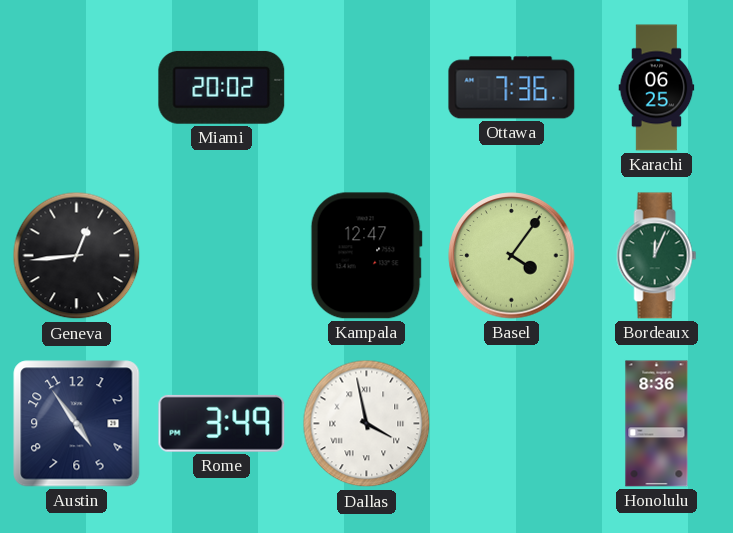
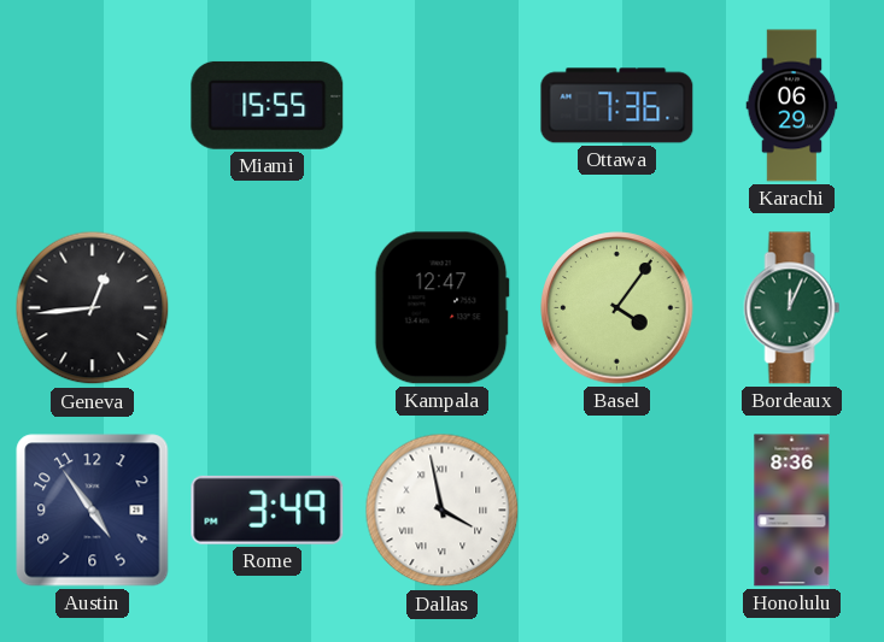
Miami: 20:02 -> 15:55
Karachi: 06:25 -> 06:29
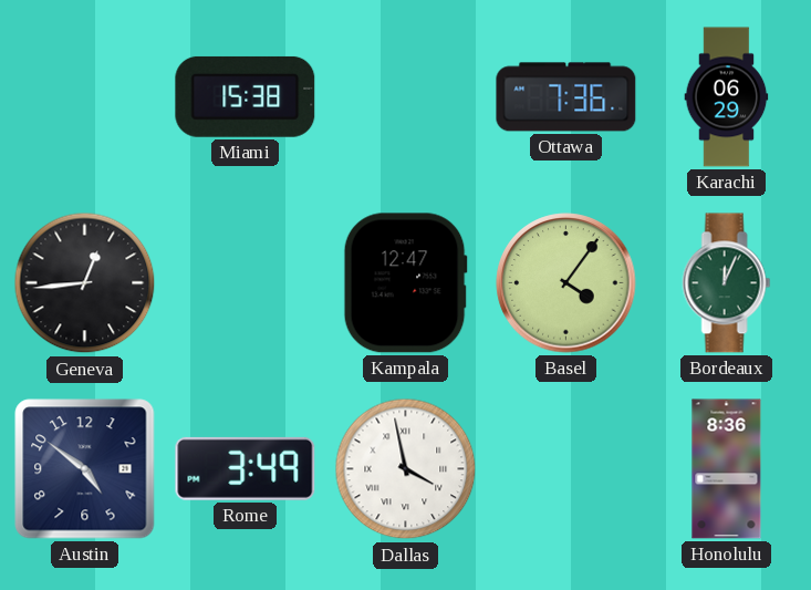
Miami: 15:55 -> 15:38
Austin: 4:54 -> 4:51
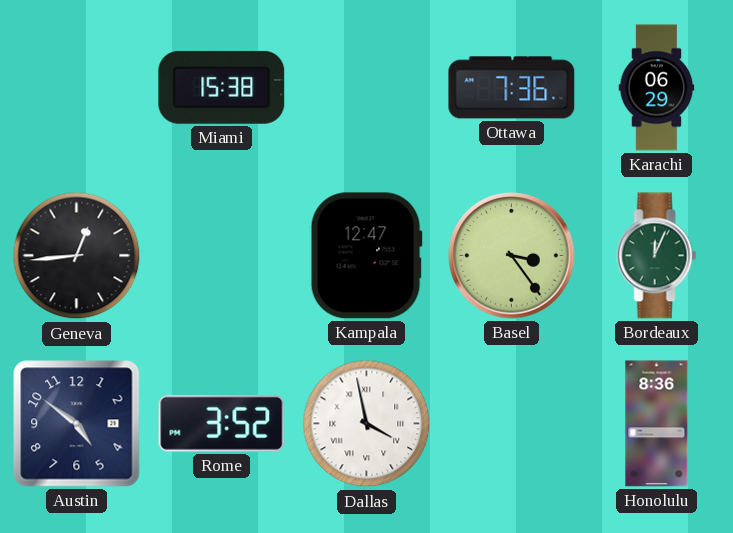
Basel: 4:06 -> 3:24
Rome: 3:49 -> 3:52
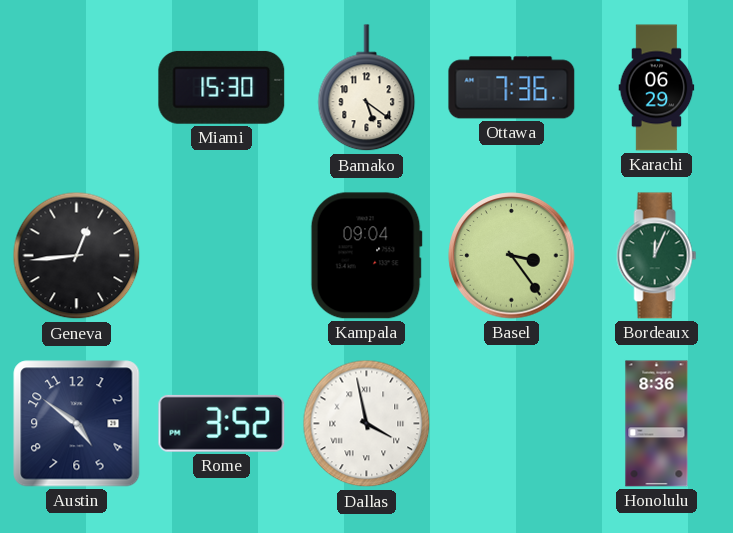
Miami: 15:38 -> 15:30
Bamako: none -> 5:21
Kampala: 12:47 -> 09:04
